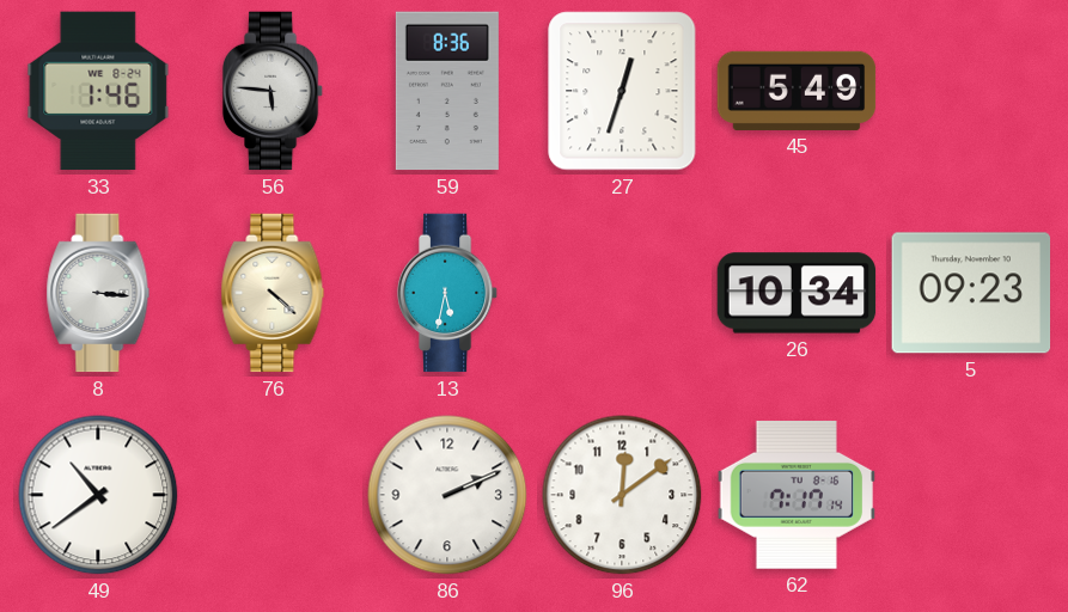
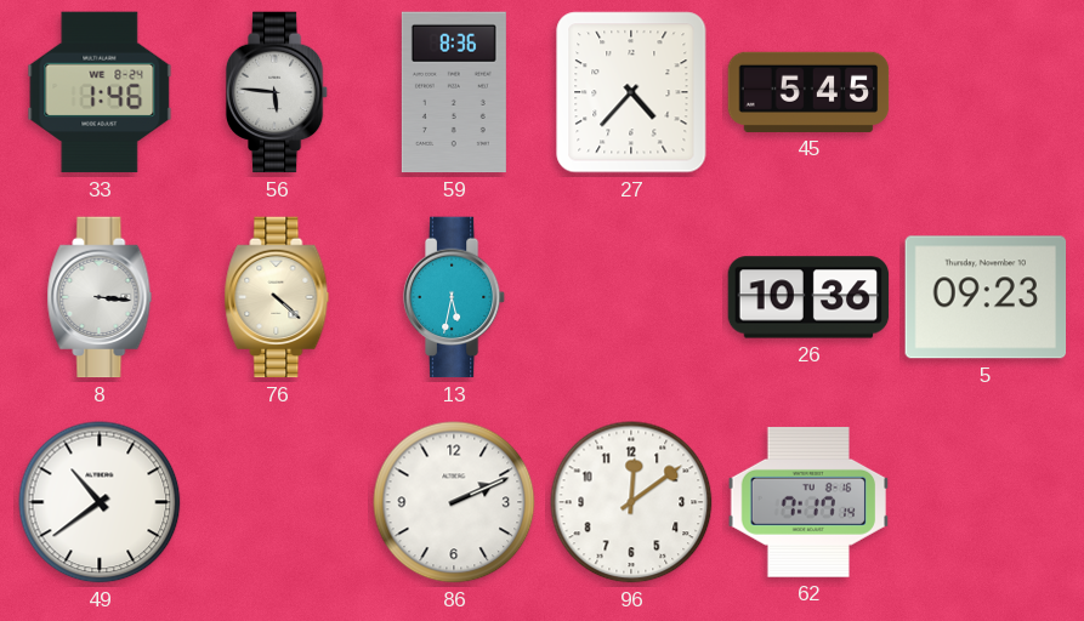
27: 12:33 -> 4:37
45: 5:49 -> 5:45
26: 10:34 -> 10:36
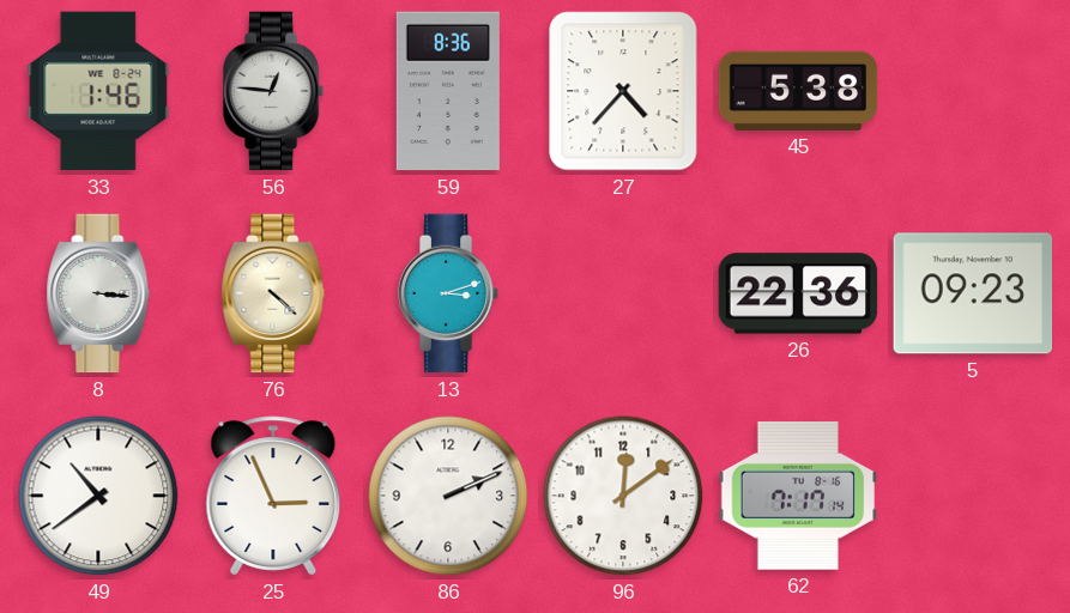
56: 5:46 -> 12:46
45: 5:45 -> 5:38
13: 5:32 -> 3:12
26: 10:36 -> 22:36
25: none -> 2:56
